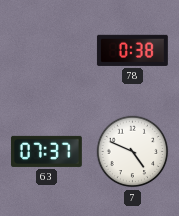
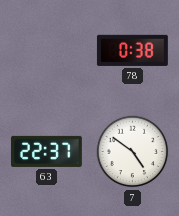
63: 07:37 -> 22:37
7: 4:49 -> 4:51
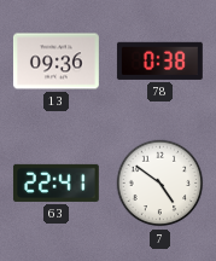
13: none -> 09:36
63: 22:37 -> 22:41
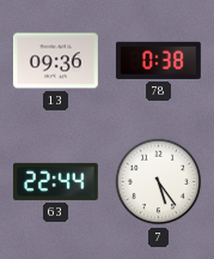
63: 22:41 -> 22:44
7: 4:51 -> 5:24
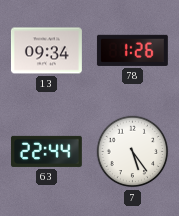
13: 09:36 -> 09:34
78: 0:38 -> 1:26
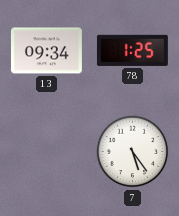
78: 1:26 -> 1:25
63: 22:44 -> none
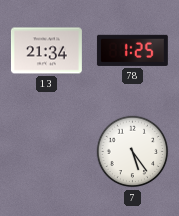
13: 09:34 -> 21:34
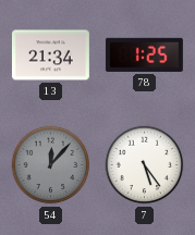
54: none -> 12:07
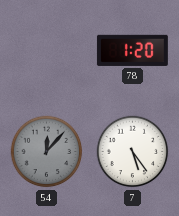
13: 21:34 -> none
78: 1:25 -> 1:20
